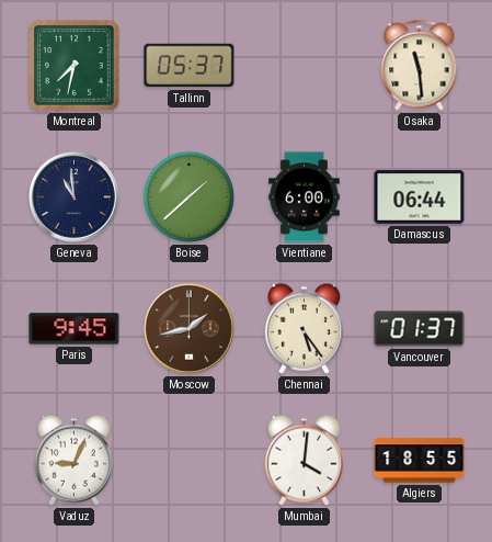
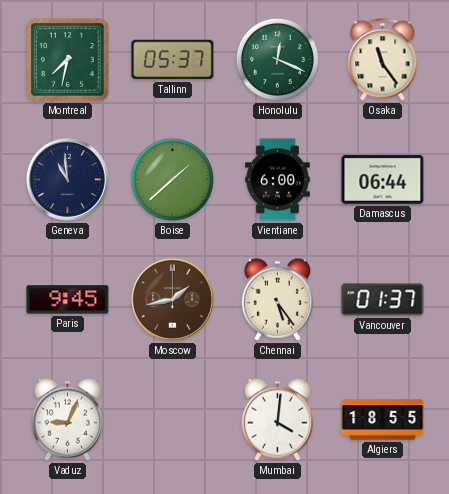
Honolulu: none -> 12:19
Osaka: 11:29 -> 11:24
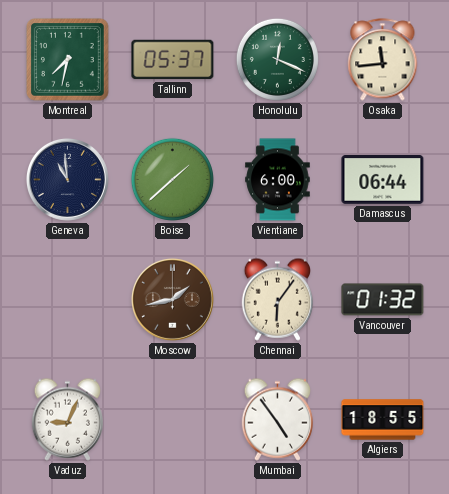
Osaka: 11:24 -> 11:44
Paris: 9:45 -> none
Chennai: 5:24 -> 6:06
Vancouver: 01:37 -> 01:32
Mumbai: 4:01 -> 4:54
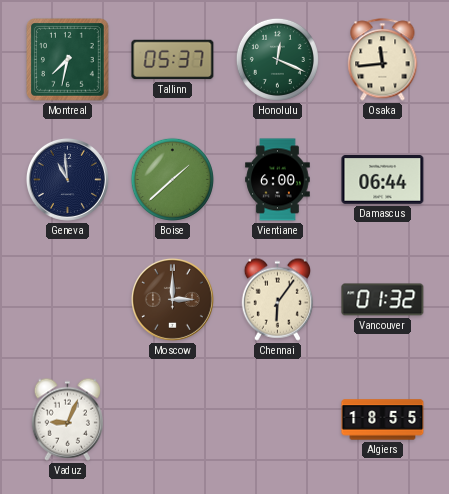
Moscow: 1:43 -> 3:00
Mumbai: 4:54 -> none
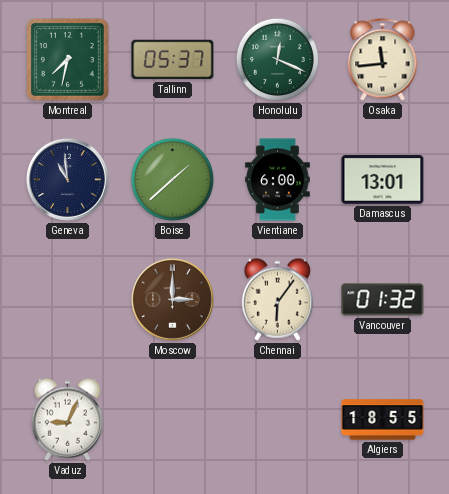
Damascus: 06:44 -> 13:01
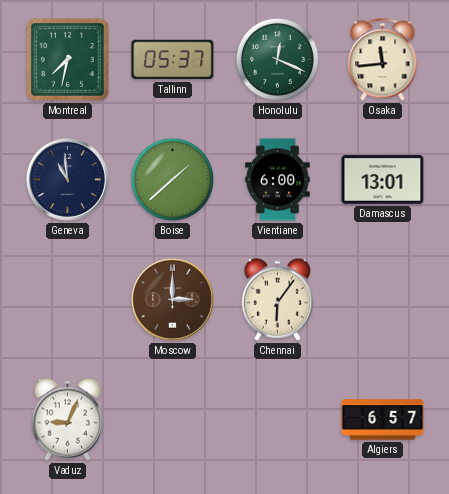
Vancouver: 01:32 -> none
Algiers: 18:55 -> 6:57
